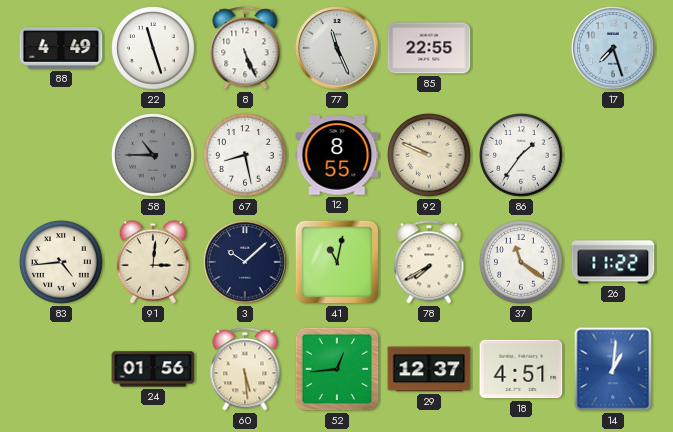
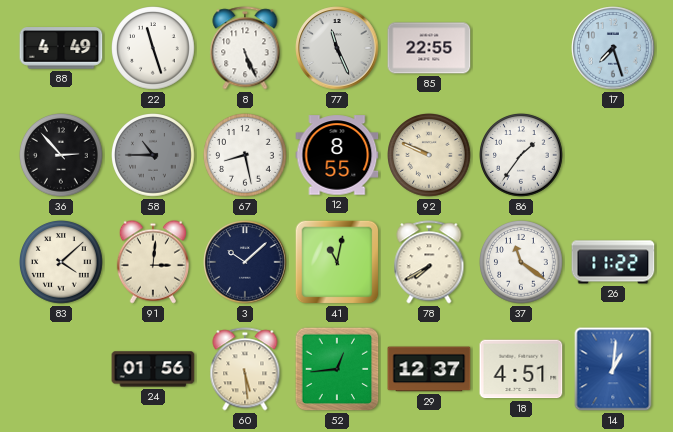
36: none -> 2:53
83: 4:44 -> 4:08
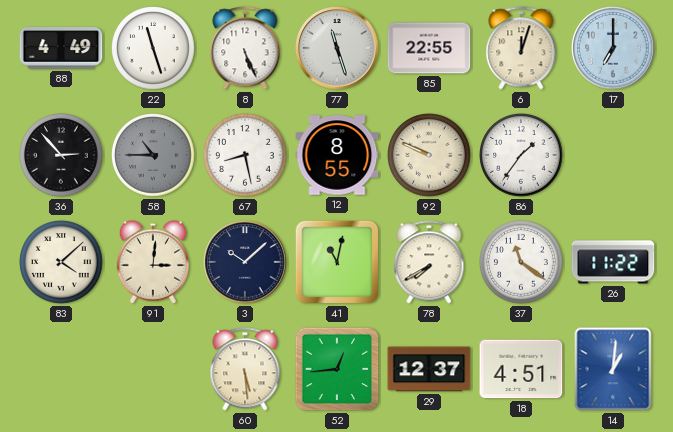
77: 11:26 -> 11:27
6: none -> 12:03
17: 7:27 -> 7:00
24: 01:56 -> none
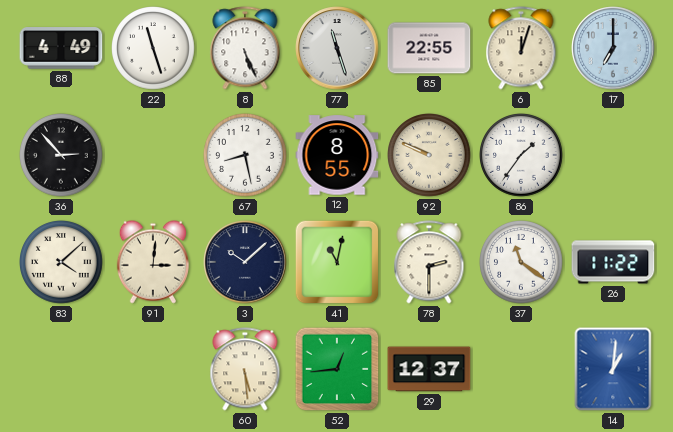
58: 10:45 -> none
78: 7:40 -> 2:30
18: 4:51 -> none
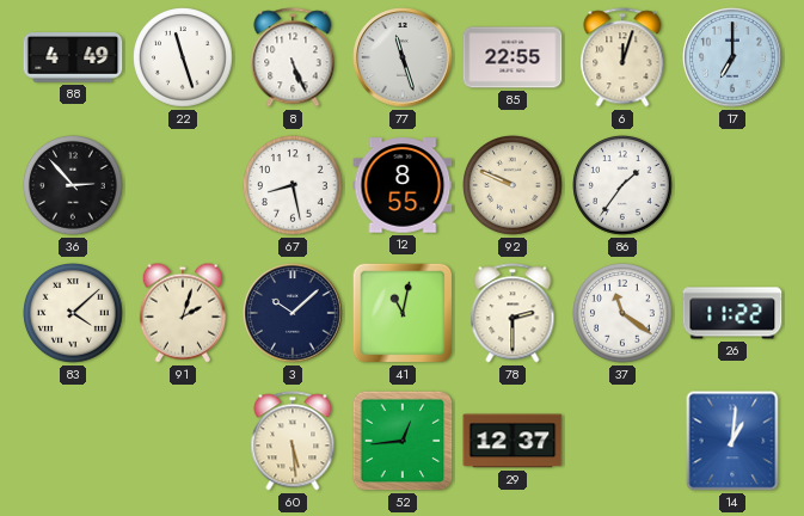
91: 3:01 -> 2:03
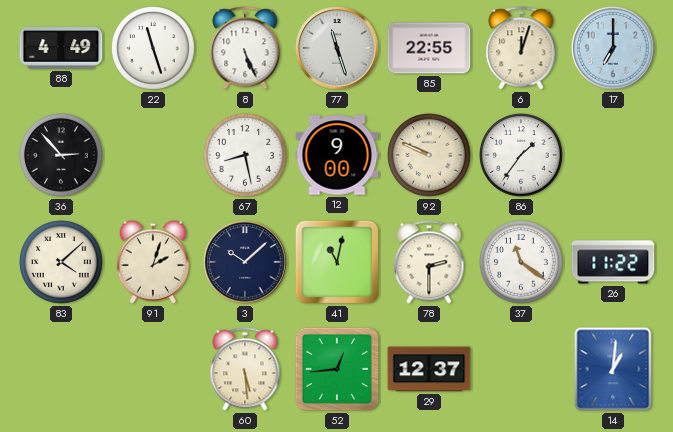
12: 8:55 -> 9:00
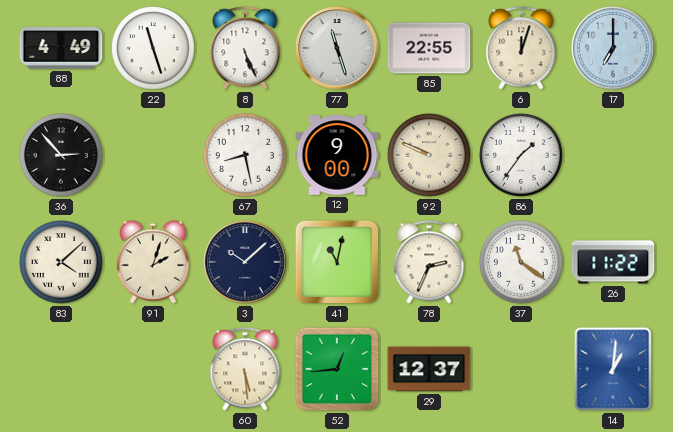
78: 2:30 -> 2:34
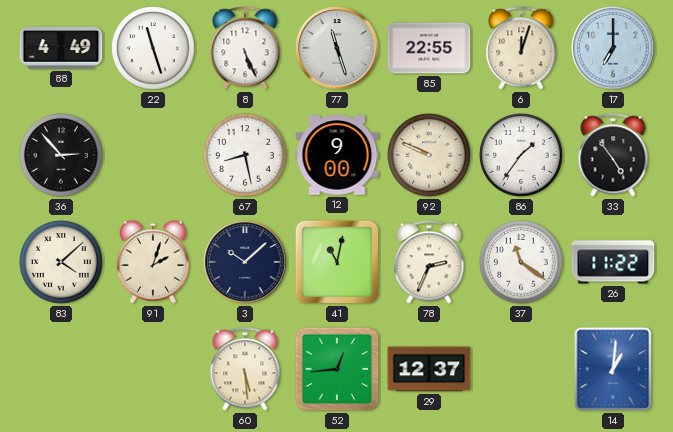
33: none -> 4:54
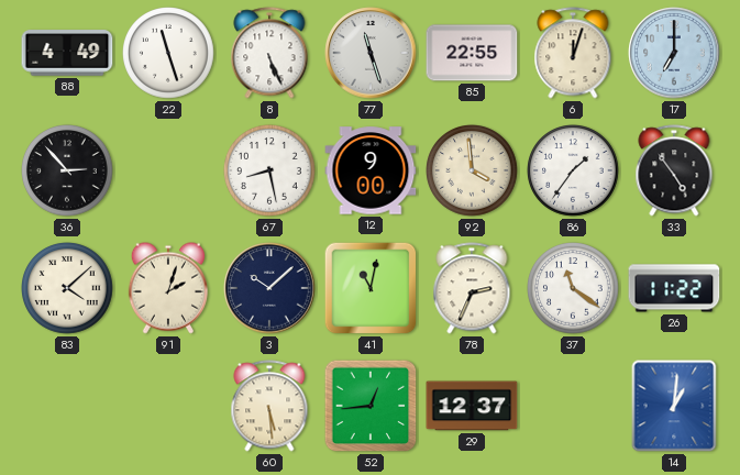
92: 9:49 -> 3:59
